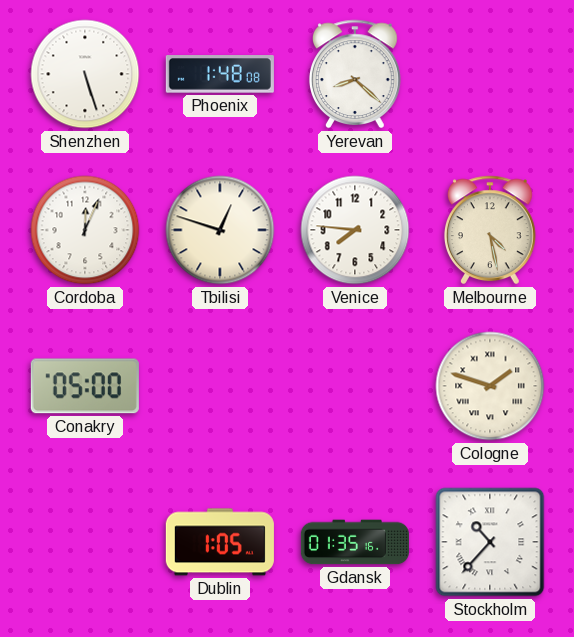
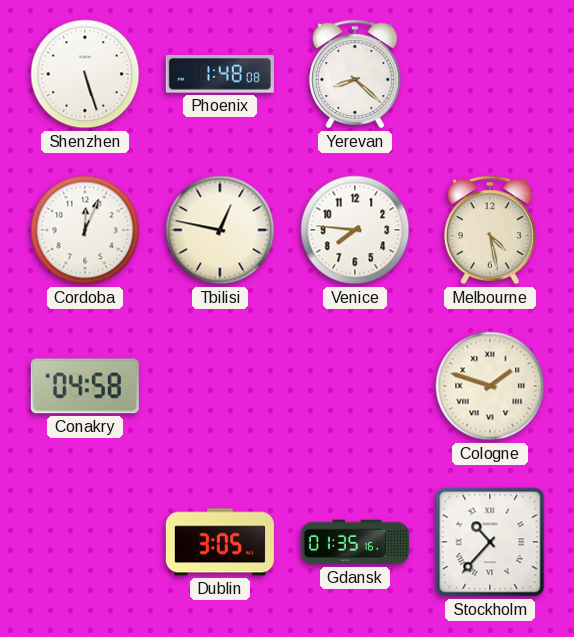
Tbilisi: 12:48 -> 12:47
Conakry: 05:00 -> 04:58
Dublin: 1:05 -> 3:05
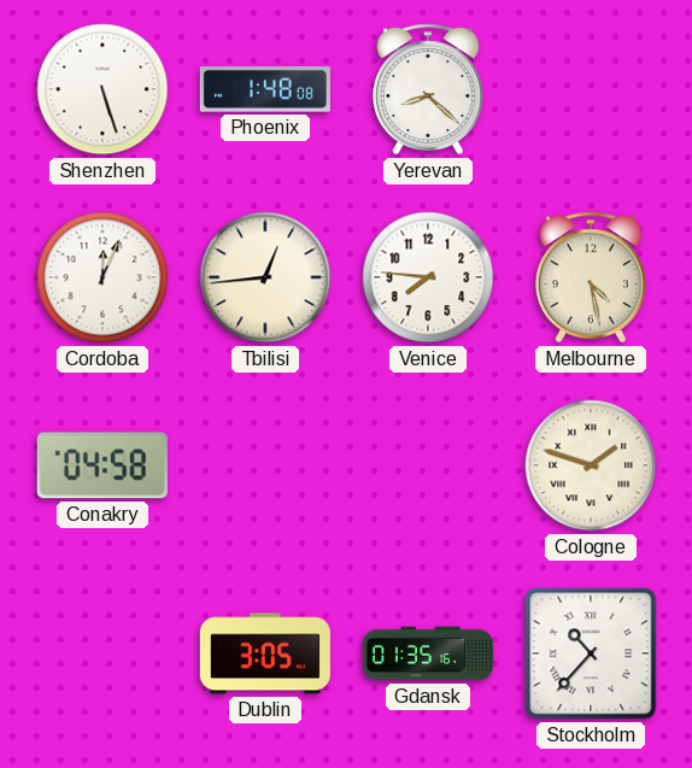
Tbilisi: 12:47 -> 12:44
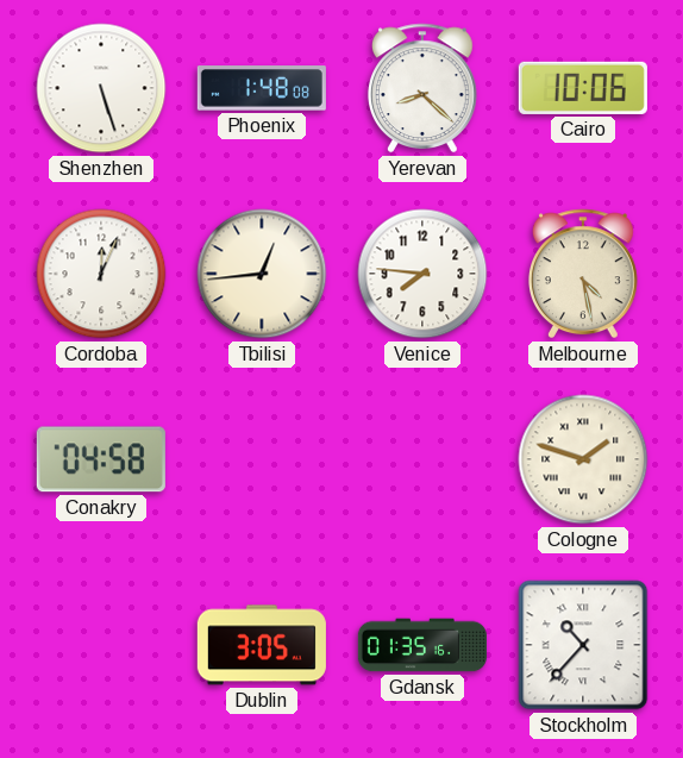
Cairo: none -> 10:06
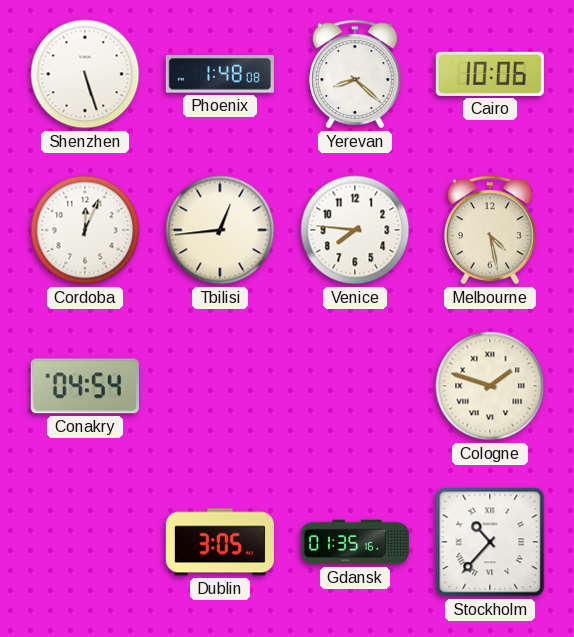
Conakry: 04:58 -> 04:54
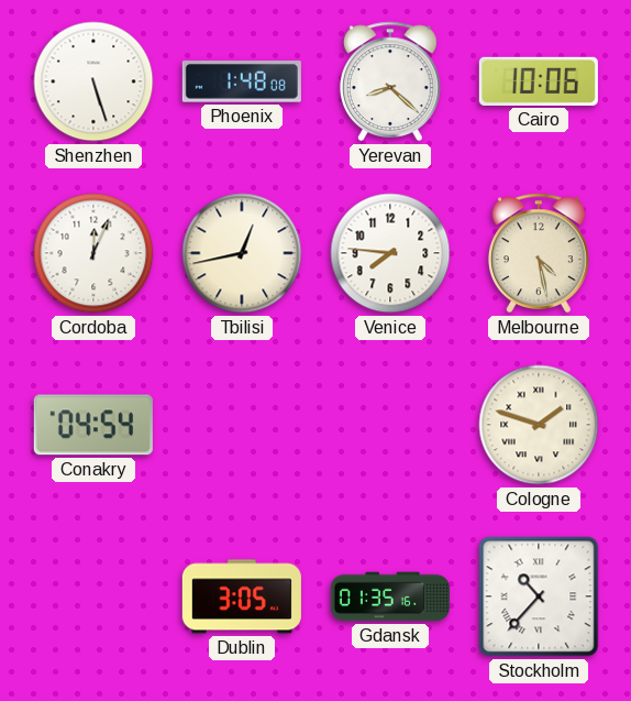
Tbilisi: 12:44 -> 12:43
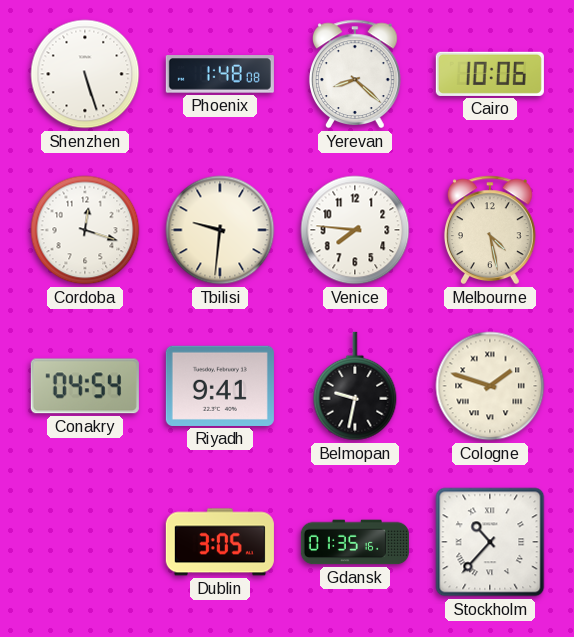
Cordoba: 12:04 -> 12:18
Tbilisi: 12:43 -> 9:31
Riyadh: none -> 9:41
Belmopan: none -> 9:32
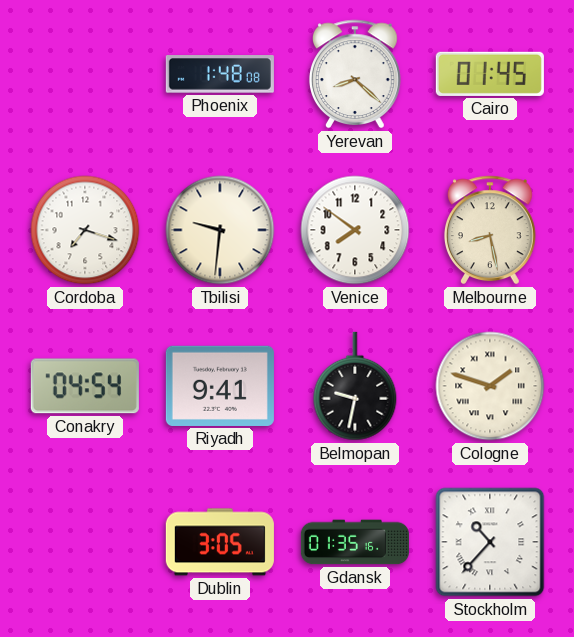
Shenzhen: 5:27 -> none
Cairo: 10:06 -> 01:45
Cordoba: 12:18 -> 7:18
Venice: 7:46 -> 7:51
Melbourne: 4:28 -> 8:28
